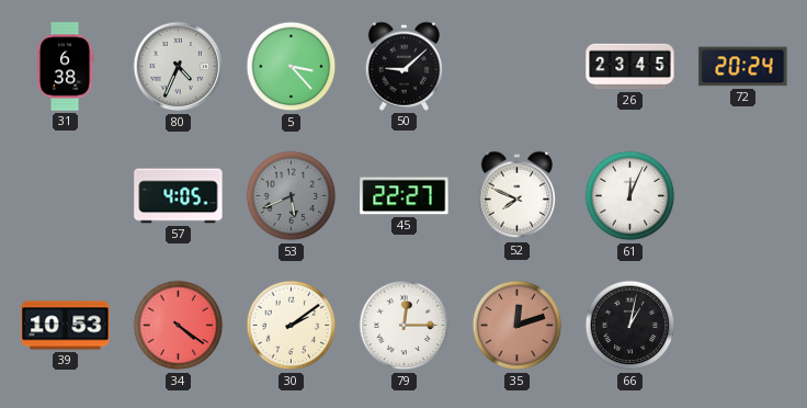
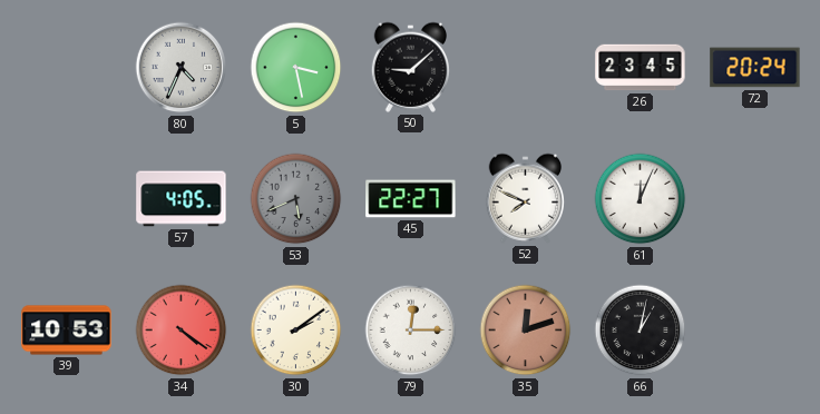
31: 6:38 -> none
5: 3:23 -> 3:28
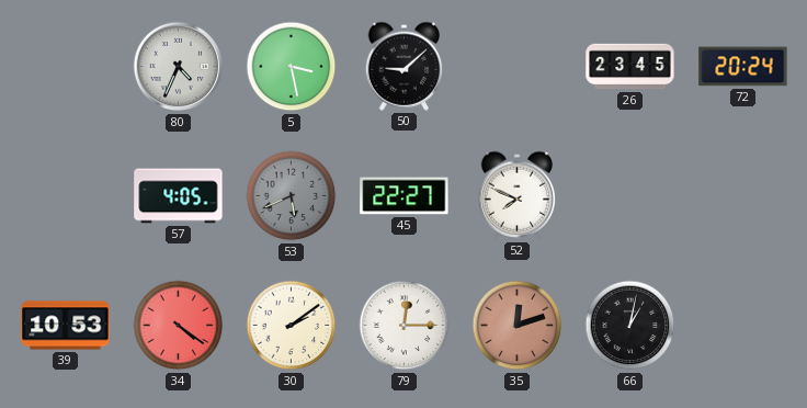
61: 12:04 -> none
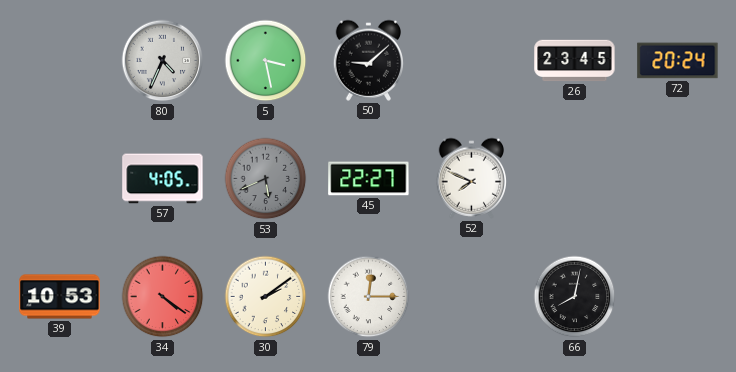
35: 12:12 -> none
66: 1:02 -> 8:02
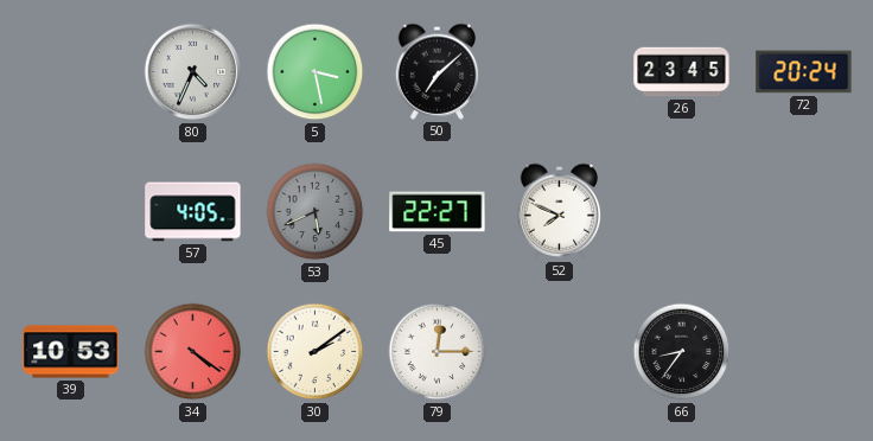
50: 9:08 -> 7:08
66: 8:02 -> 8:36
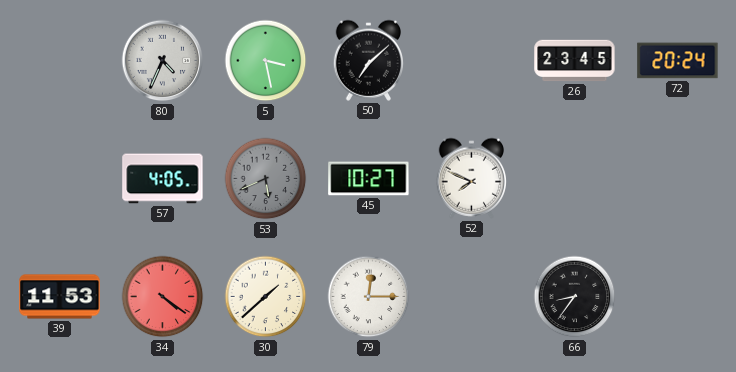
45: 22:27 -> 10:27
39: 10:53 -> 11:53
30: 2:09 -> 1:38
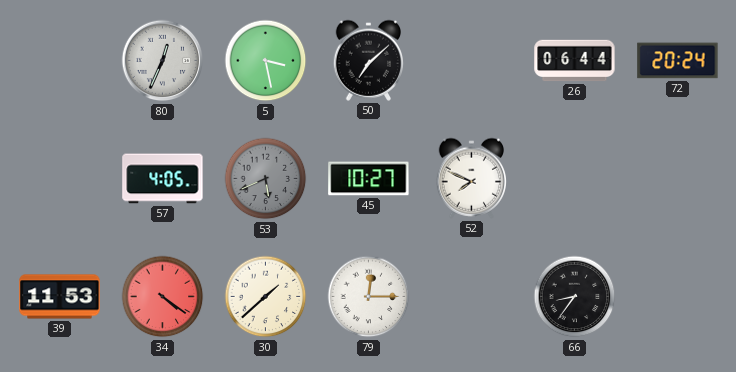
80: 4:34 -> 12:34
26: 23:45 -> 06:44
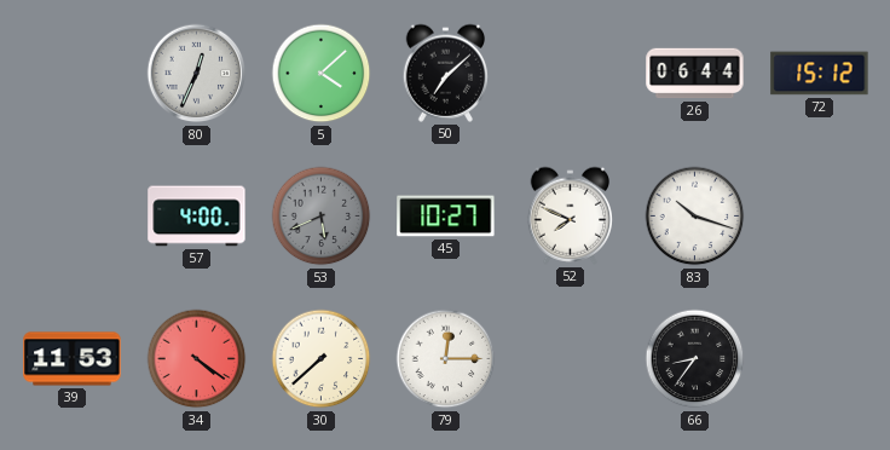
5: 3:28 -> 4:08
72: 20:24 -> 15:12
57: 4:05 -> 4:00
83: none -> 10:18
30: 1:38 -> 7:38
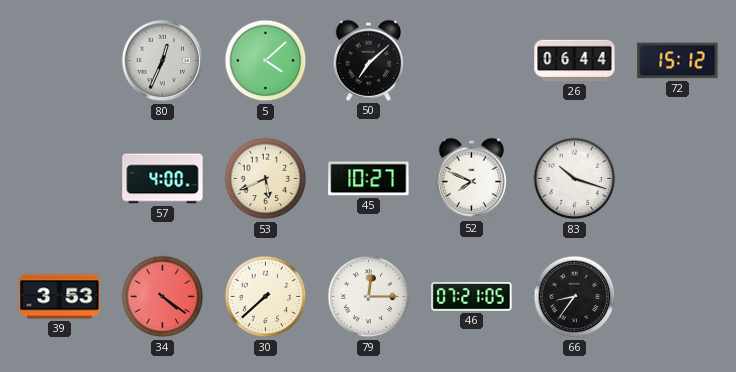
53 dial: grey -> cream
39: 11:53 -> 3:53
46: none -> 07:21
